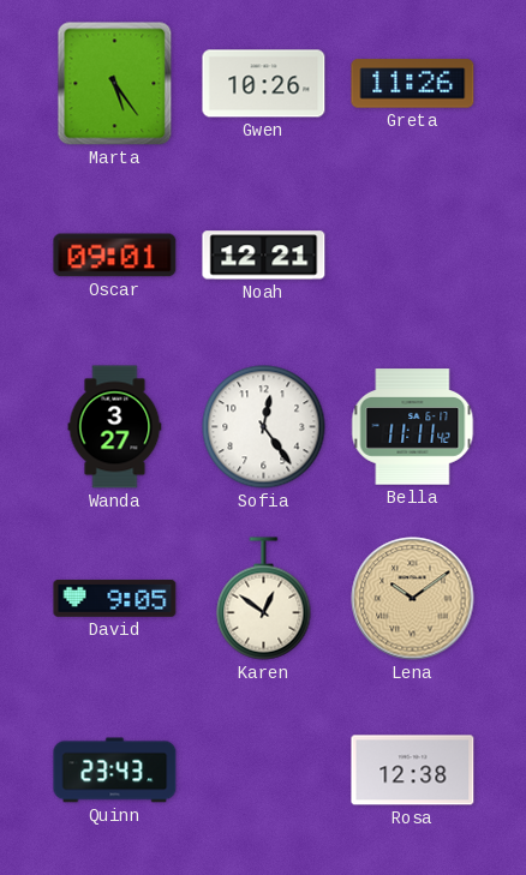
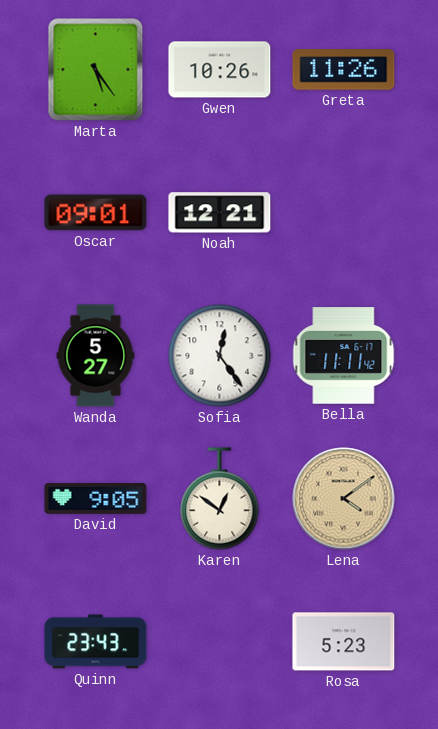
Wanda: 3:27 -> 5:27
Lena: 10:09 -> 4:09
Rosa: 12:38 -> 5:23
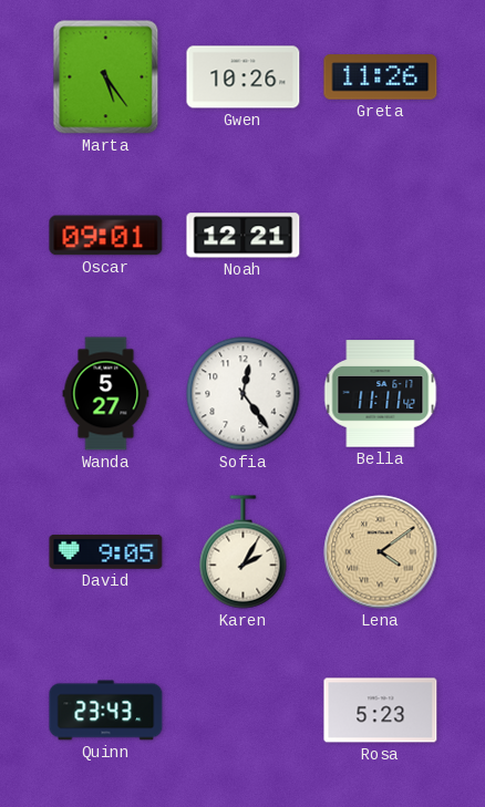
Karen: 12:51 -> 2:05
